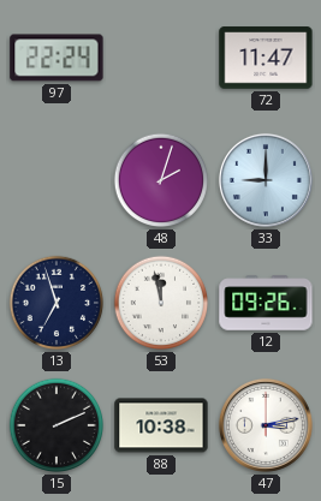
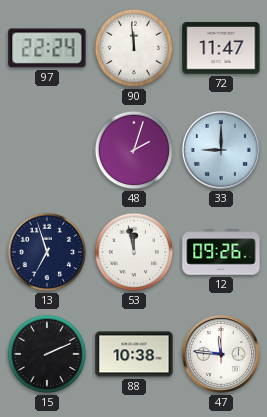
90: none -> 11:59
47: 3:13 -> 11:46
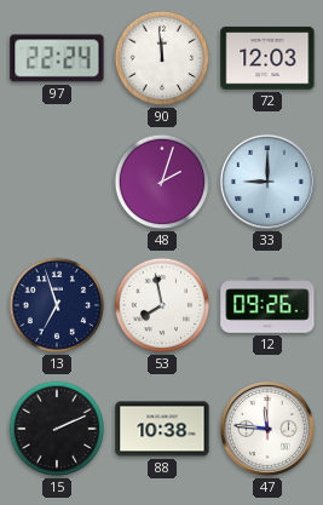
72: 11:47 -> 12:03
53: 11:58 -> 7:58
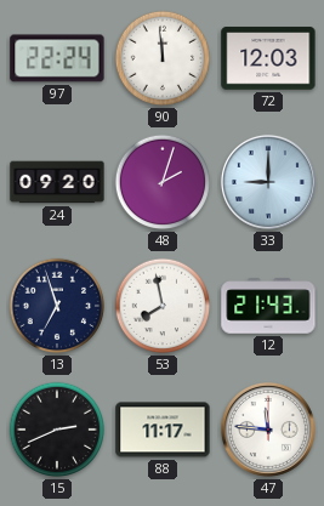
24: none -> 09:20
12: 09:26 -> 21:43
15: 2:11 -> 2:41
88: 10:38 -> 11:17
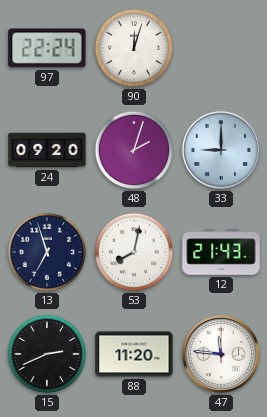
90: 11:59 -> 12:03
72: 12:03 -> none
53: 7:58 -> 8:02
88: 11:17 -> 11:20
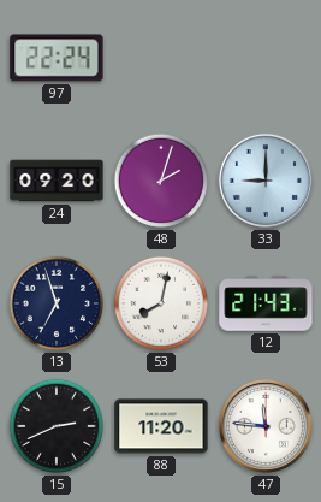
90: 12:03 -> none
